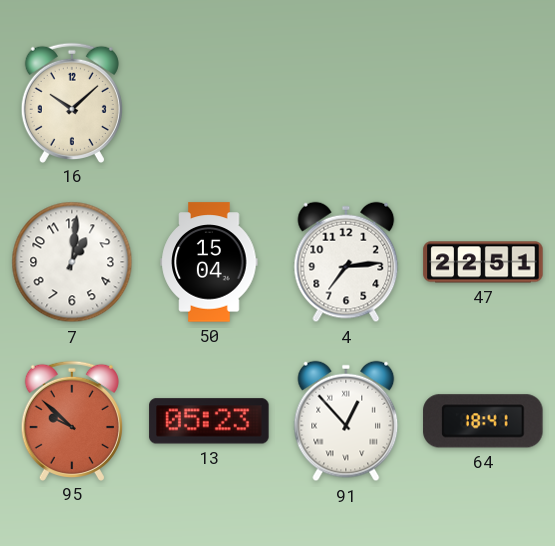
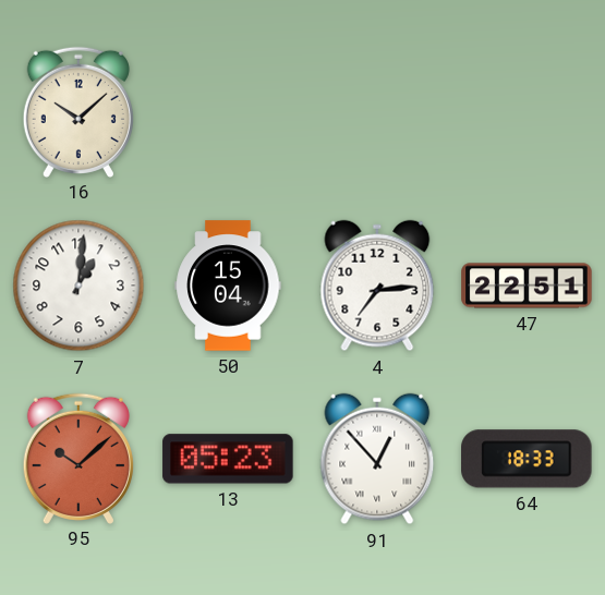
95: 9:52 -> 10:08
64: 18:41 -> 18:33
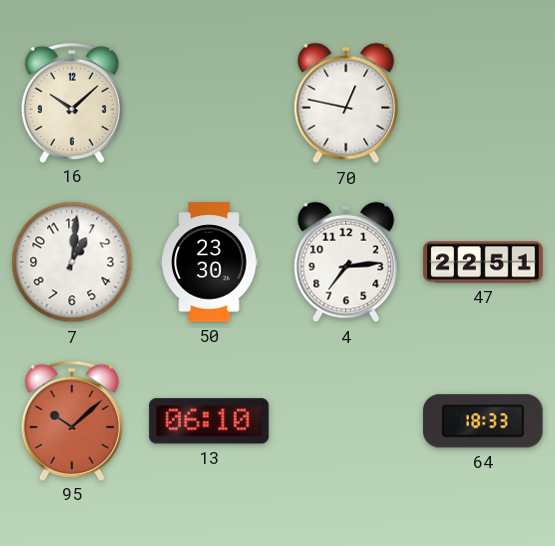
70: none -> 12:47
50: 15:04 -> 23:30
13: 05:23 -> 06:10
91: 12:53 -> none
